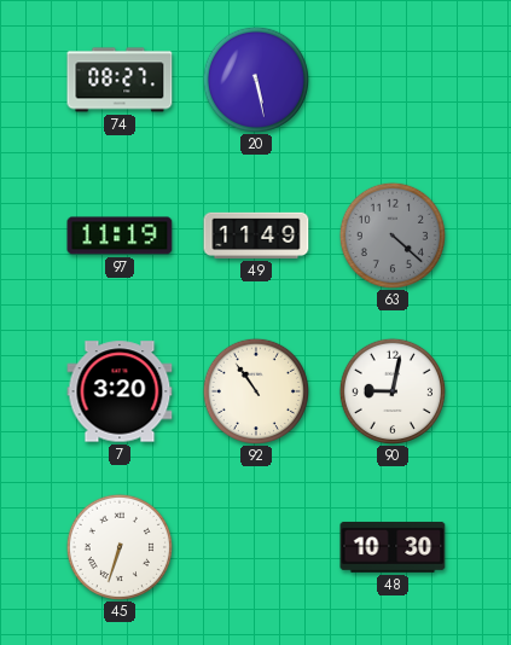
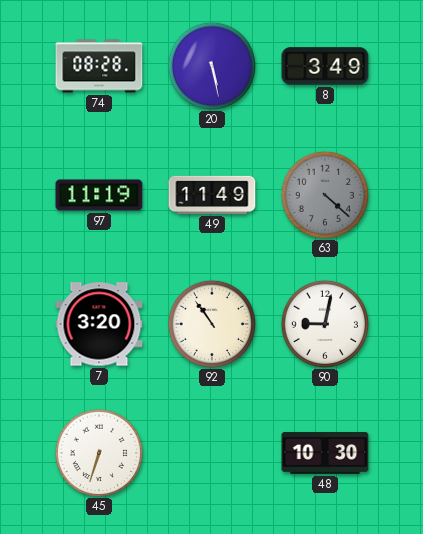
74: 08:27 -> 08:28
8: none -> 3:49
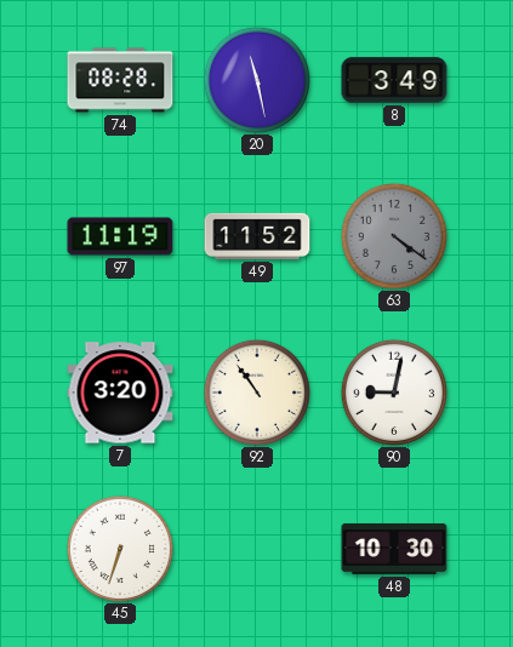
20: 5:28 -> 11:28
49: 11:49 -> 11:52
63: 4:22 -> 4:21
